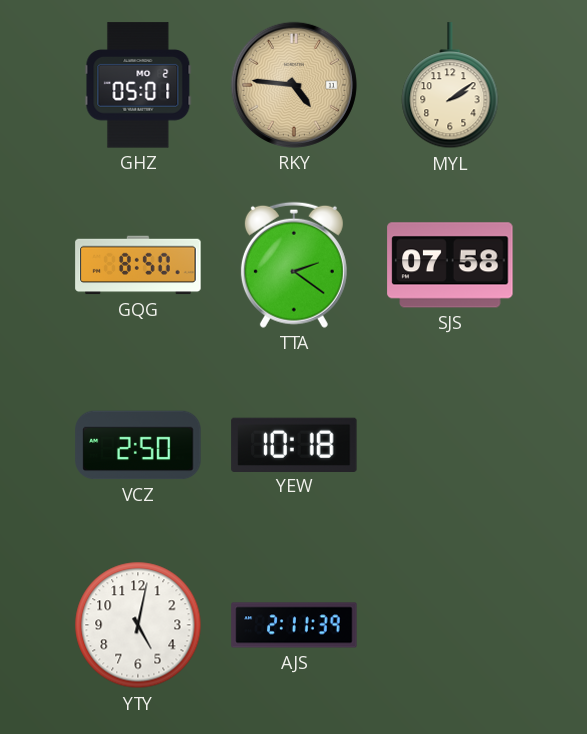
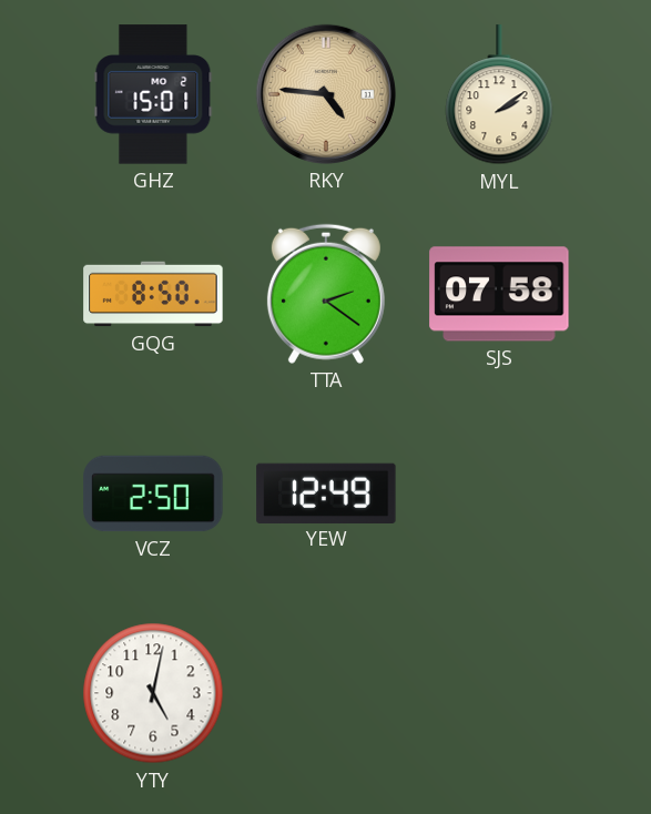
GHZ: 05:01 -> 15:01
YEW: 10:18 -> 12:49
AJS: 2:11 -> none
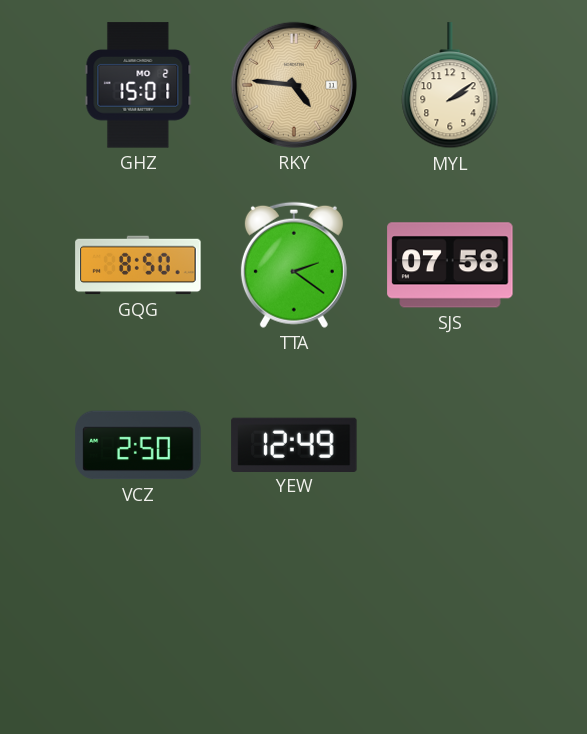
YTY: 5:02 -> none
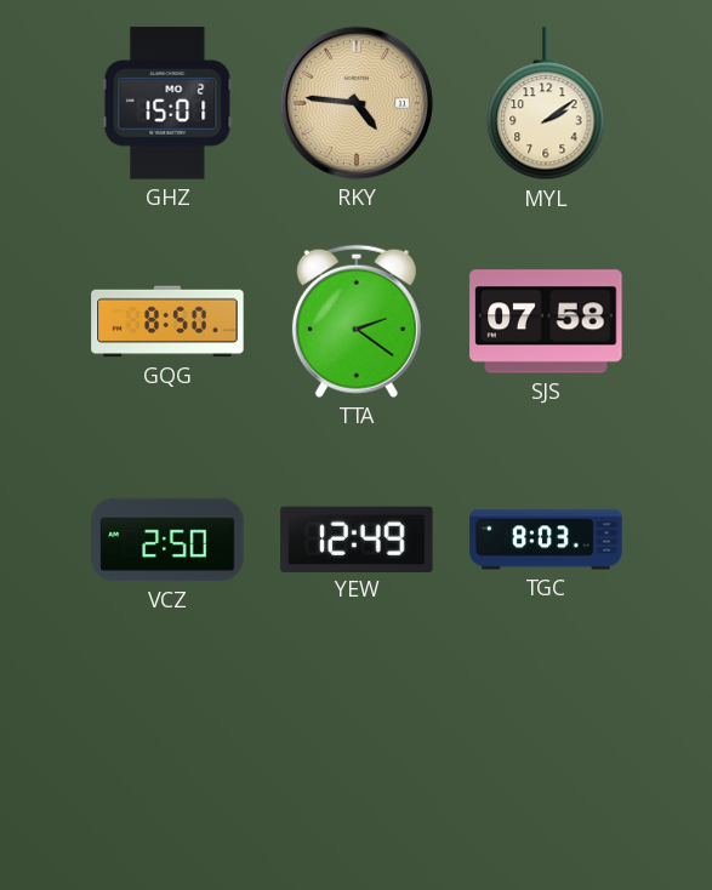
TGC: none -> 8:03
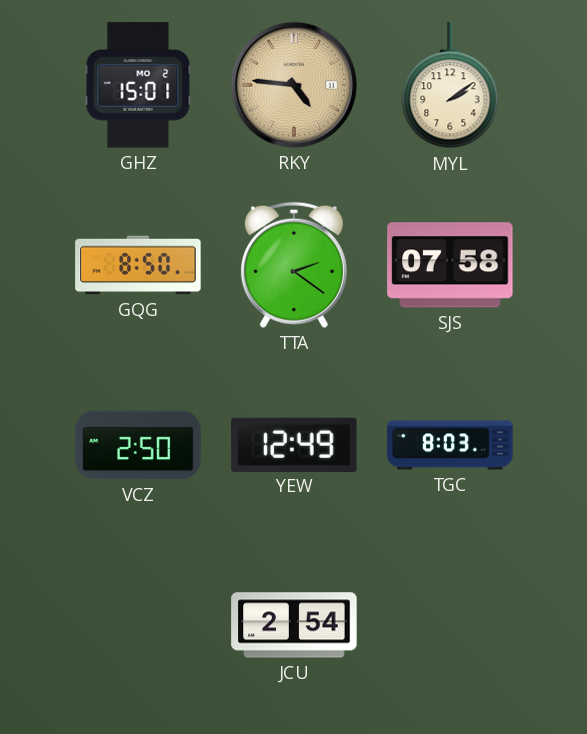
JCU: none -> 2:54
